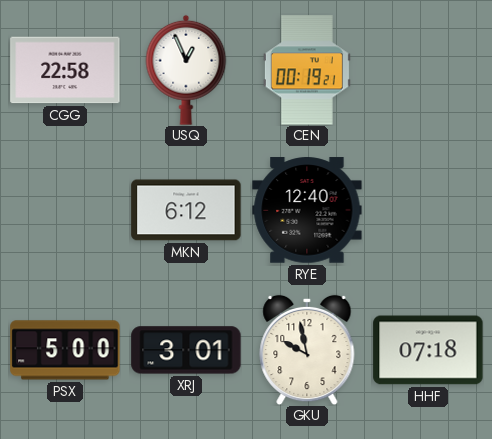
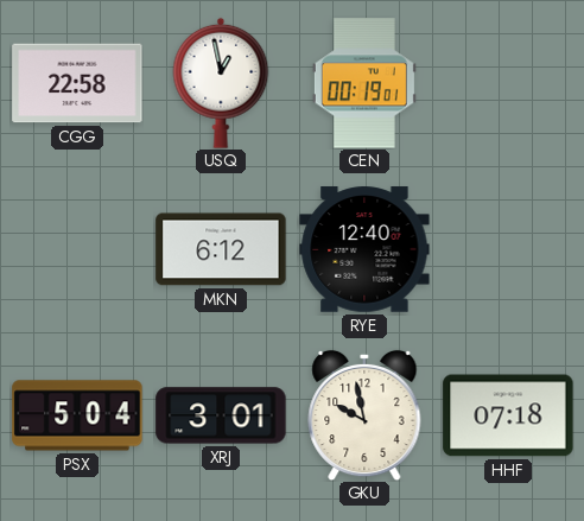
USQ: 12:56 -> 12:58
CEN: 00:19:21 -> 00:19:01
PSX: 5:00 -> 5:04
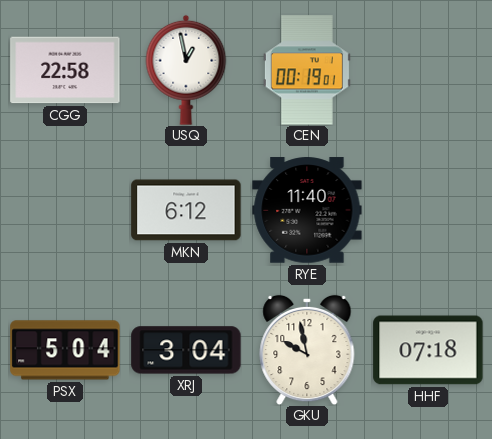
RYE: 12:40 -> 11:40
XRJ: 3:01 -> 3:04
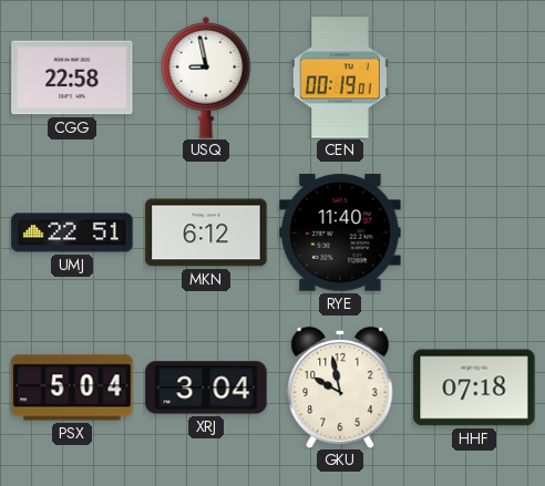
USQ: 12:58 -> 8:58
UMJ: none -> 22:51
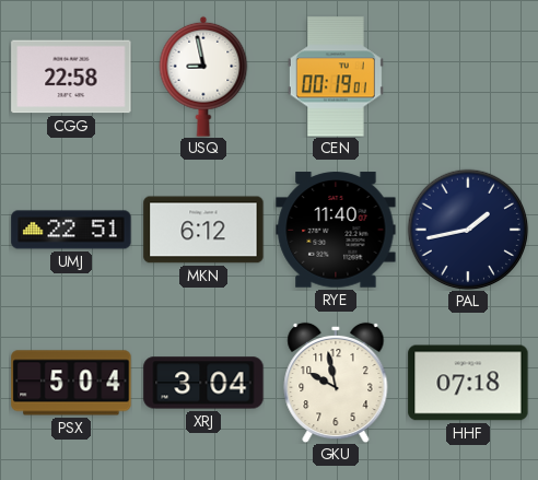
PAL: none -> 1:43
